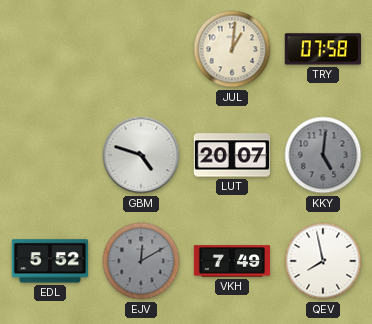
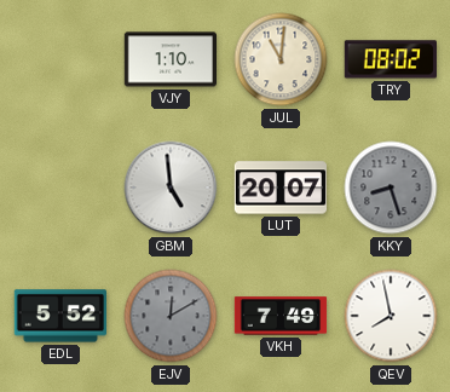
VJY: none -> 1:10
JUL: 1:01 -> 11:01
TRY: 07:58 -> 08:02
GBM: 4:48 -> 4:59
KKY: 5:01 -> 8:27
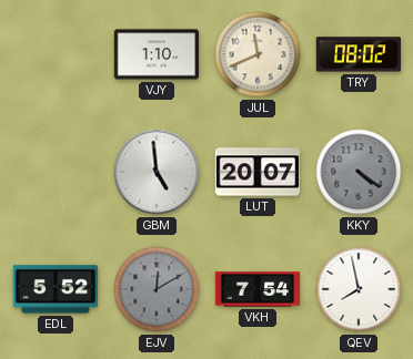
JUL: 11:01 -> 11:41
KKY: 8:27 -> 4:21
VKH: 7:49 -> 7:54
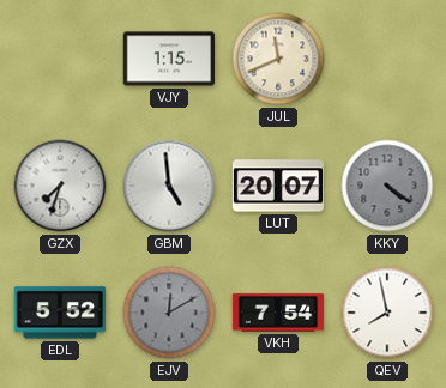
VJY: 1:10 -> 1:15
TRY: 08:02 -> none
GZX: none -> 7:33
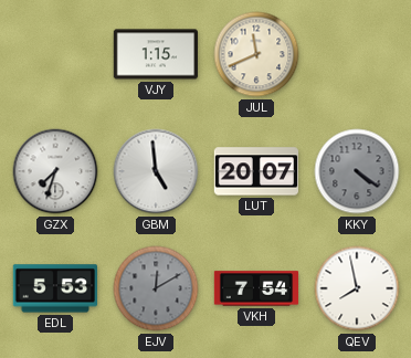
EDL: 5:52 -> 5:53
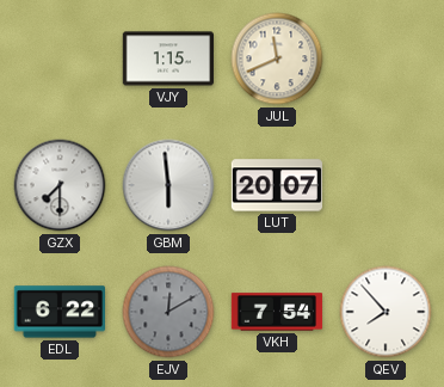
GZX: 7:33 -> 7:30
GBM: 4:59 -> 5:59
KKY: 4:21 -> none
EDL: 5:53 -> 6:22
QEV: 7:58 -> 7:53
